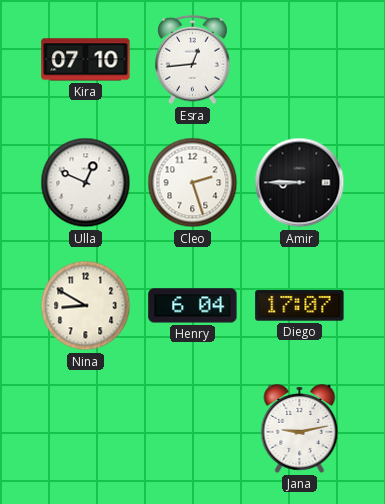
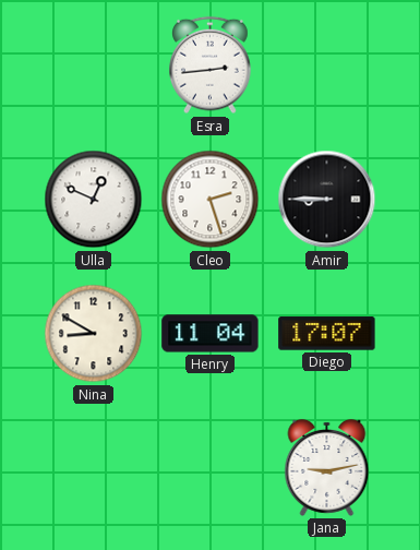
Kira: 07:10 -> none
Esra: 12:44 -> 2:44
Henry: 6:04 -> 11:04
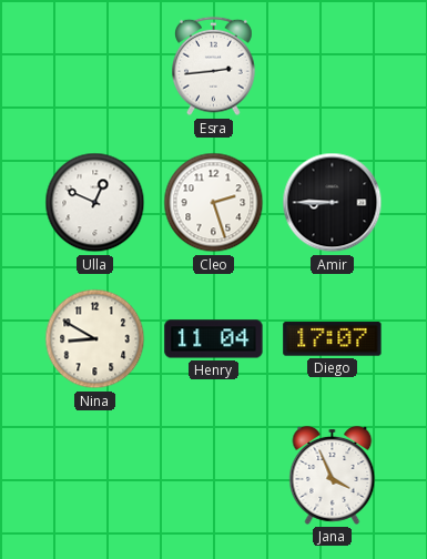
Jana: 9:13 -> 3:56
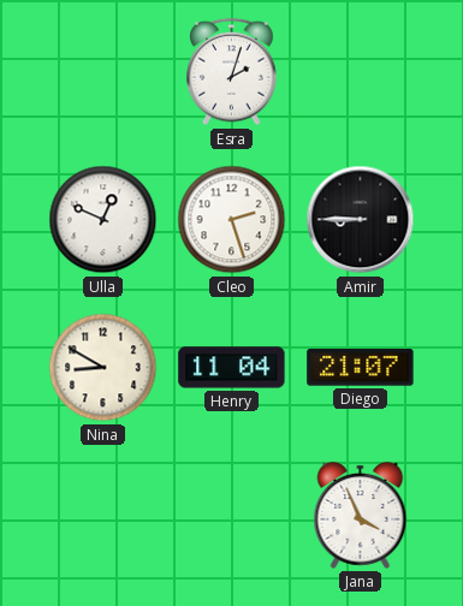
Esra: 2:44 -> 2:03
Diego: 17:07 -> 21:07
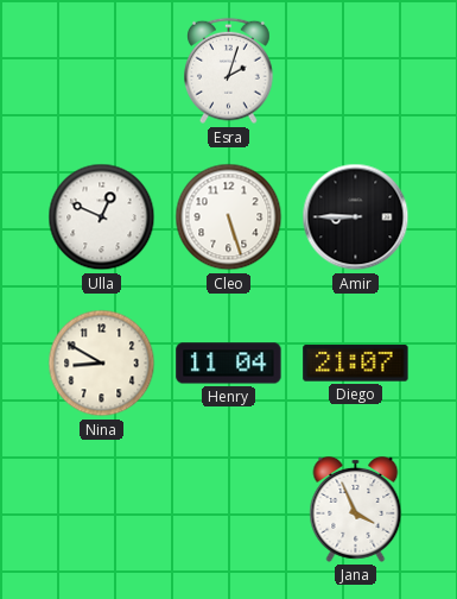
Cleo: 2:27 -> 5:27
